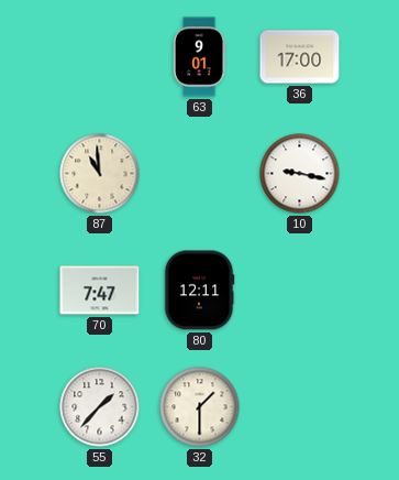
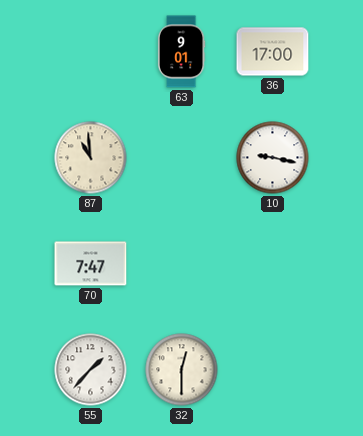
80: 12:11 -> none
32: 1:30 -> 12:30
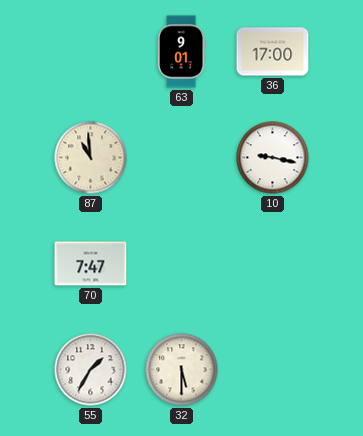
55: 1:37 -> 1:35
32: 12:30 -> 5:30
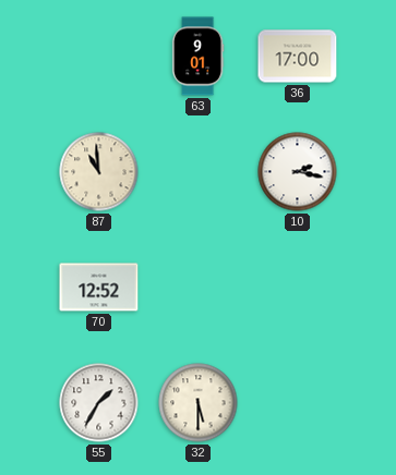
10: 9:17 -> 2:17
70: 7:47 -> 12:52
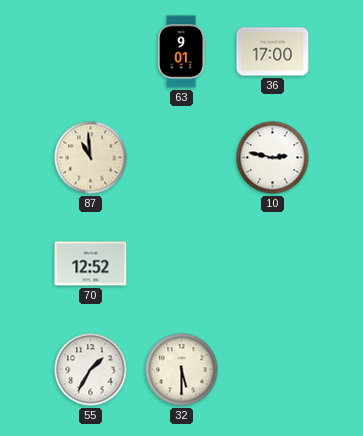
10: 2:17 -> 2:47
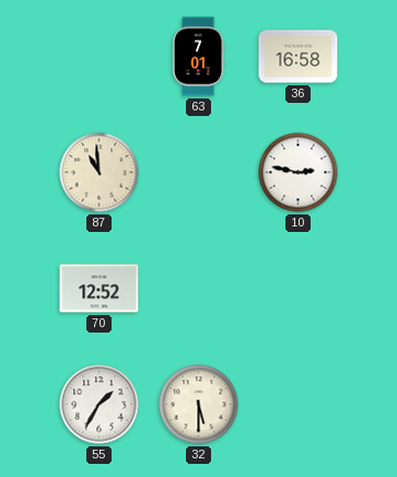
63: 9:01 -> 7:01
36: 17:00 -> 16:58
